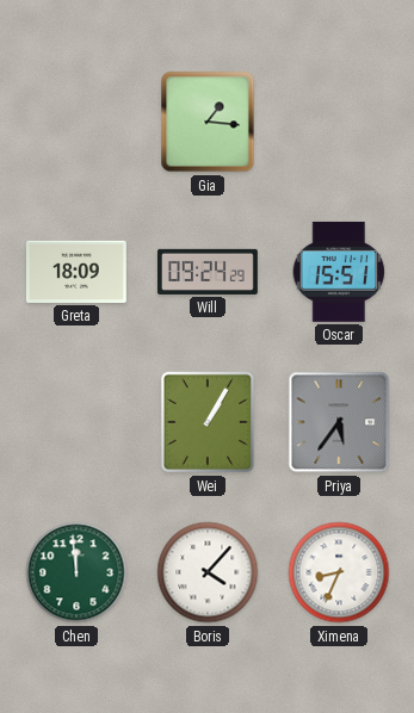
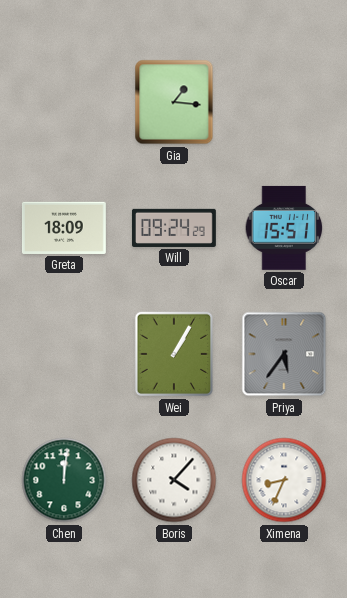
Chen: 11:59 -> 12:01
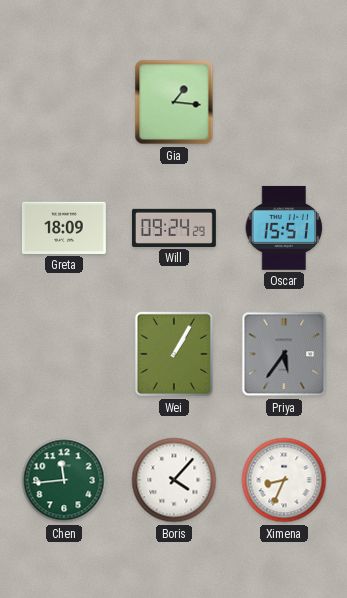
Chen: 12:01 -> 11:44
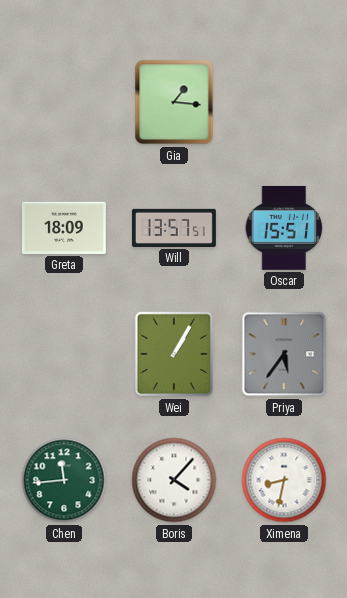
Will: 09:24 -> 13:57
Ximena: 8:34 -> 8:32
